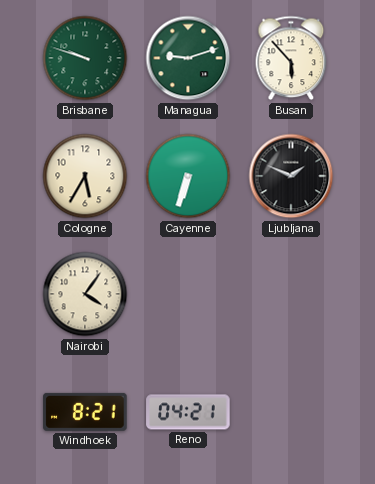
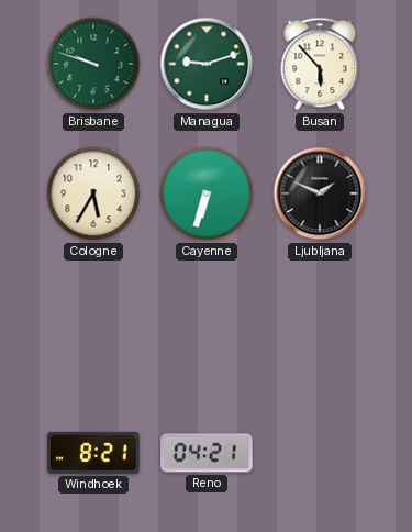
Nairobi: 4:06 -> none
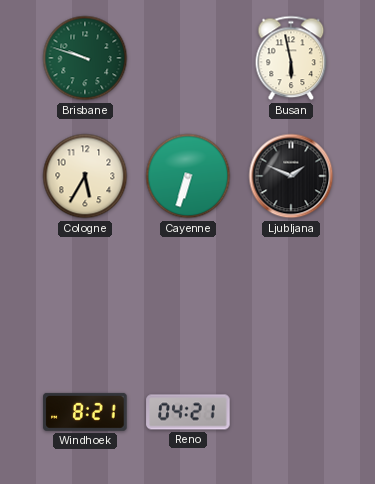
Managua: 9:12 -> none
Busan: 5:53 -> 5:58
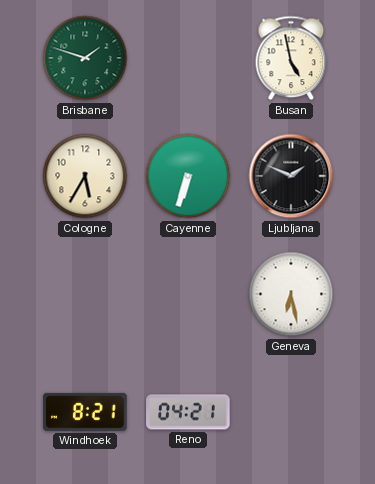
Brisbane: 9:48 -> 1:48
Busan: 5:58 -> 4:58
Geneva: none -> 6:28
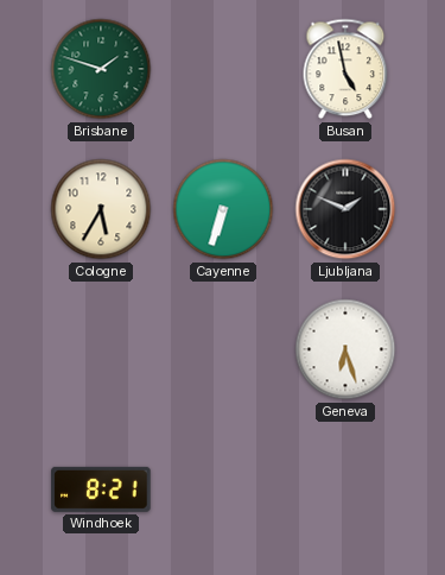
Geneva: 6:28 -> 6:27
Reno: 04:21 -> none
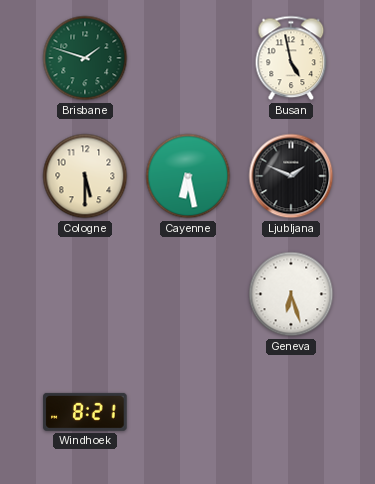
Cologne: 5:35 -> 5:30
Cayenne: 6:33 -> 6:28
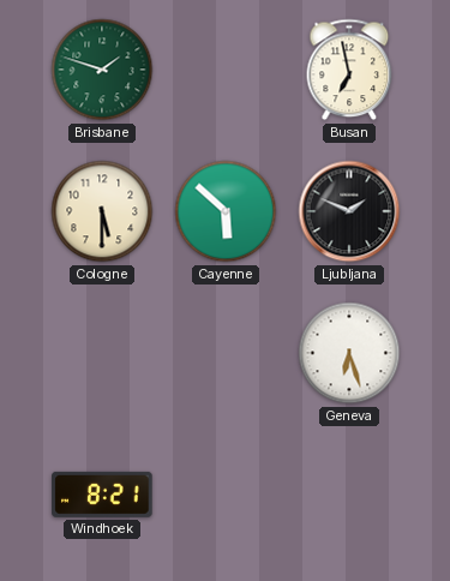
Busan: 4:58 -> 6:58
Cayenne: 6:28 -> 5:52
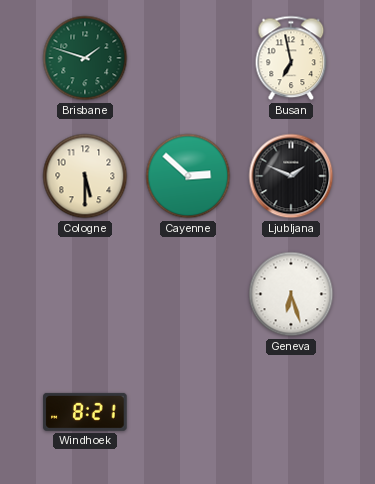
Cayenne: 5:52 -> 2:52
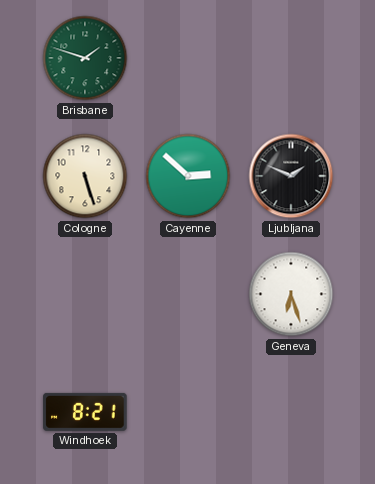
Busan: 6:58 -> none
Cologne: 5:30 -> 5:27
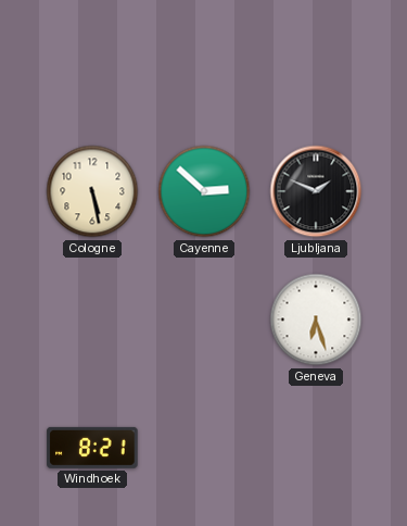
Brisbane: 1:48 -> none
Cologne: 5:27 -> 5:28
